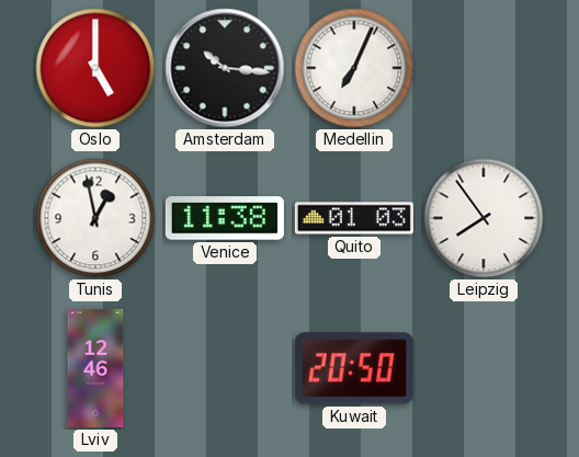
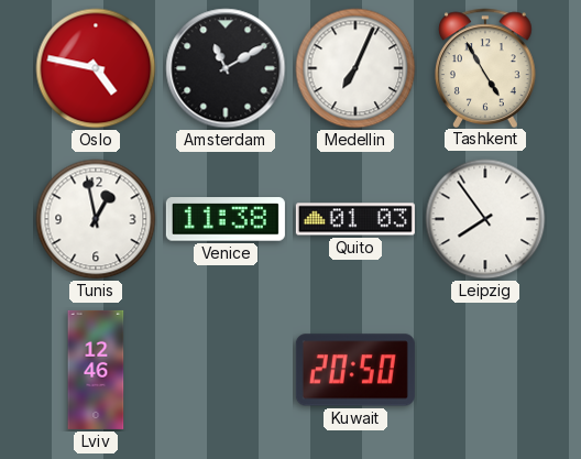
Oslo: 5:00 -> 4:47
Amsterdam: 10:16 -> 11:10
Tashkent: none -> 4:55
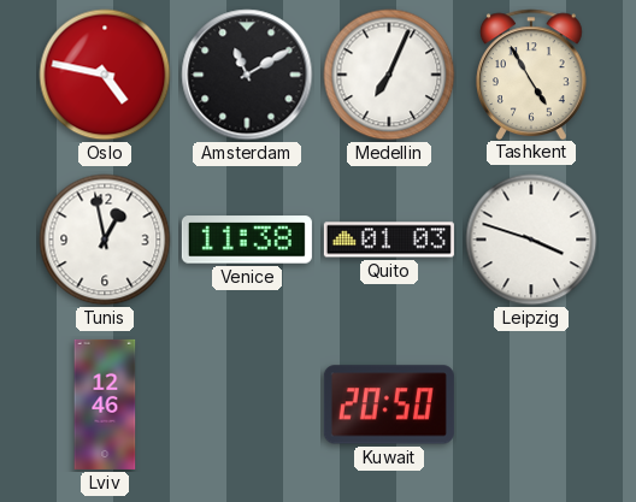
Leipzig: 7:54 -> 3:48
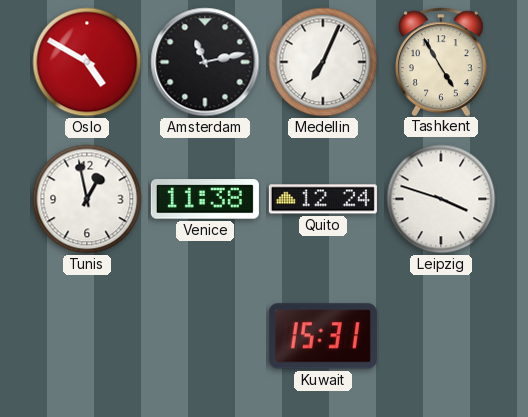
Oslo: 4:47 -> 4:50
Amsterdam: 11:10 -> 11:13
Quito: 01:03 -> 12:24
Lviv: 12:46 -> none
Kuwait: 20:50 -> 15:31
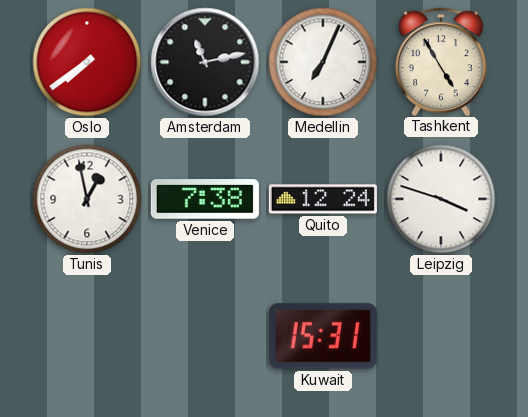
Oslo: 4:50 -> 7:39
Venice: 11:38 -> 7:38
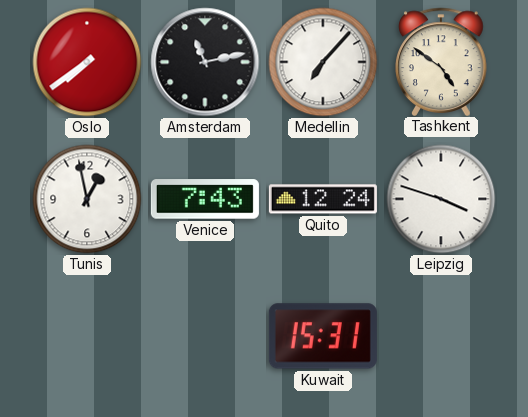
Medellin: 7:04 -> 7:07
Tashkent: 4:55 -> 4:51
Venice: 7:38 -> 7:43
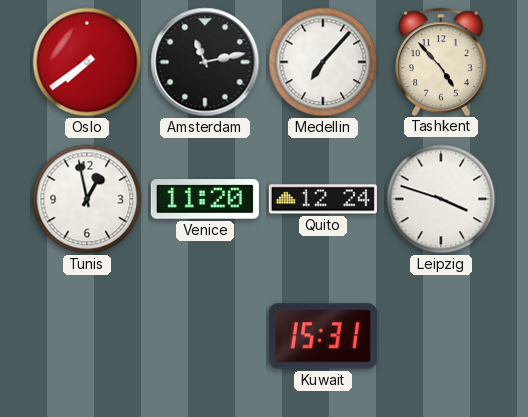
Tashkent: 4:51 -> 4:53
Venice: 7:43 -> 11:20
